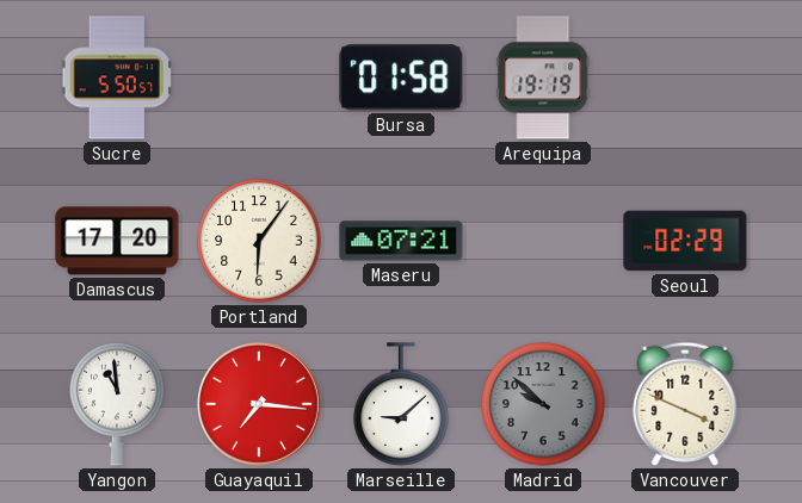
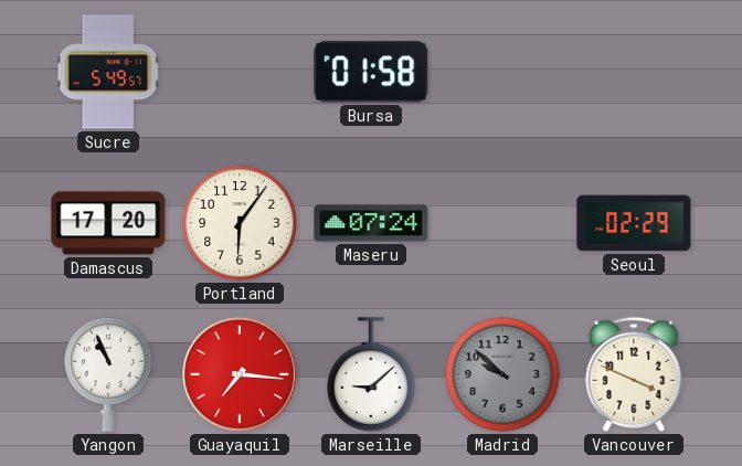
Sucre: 5:50 -> 5:49
Arequipa: 19:19 -> none
Maseru: 07:21 -> 07:24
Yangon: 10:59 -> 10:56
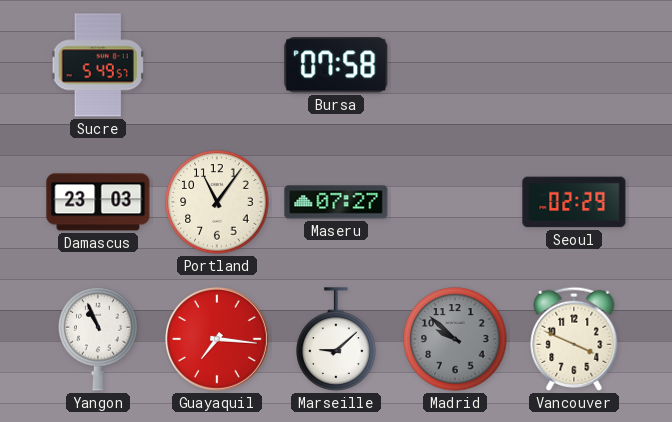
Bursa: 01:58 -> 07:58
Damascus: 17:20 -> 23:03
Portland: 6:06 -> 11:06
Maseru: 07:24 -> 07:27
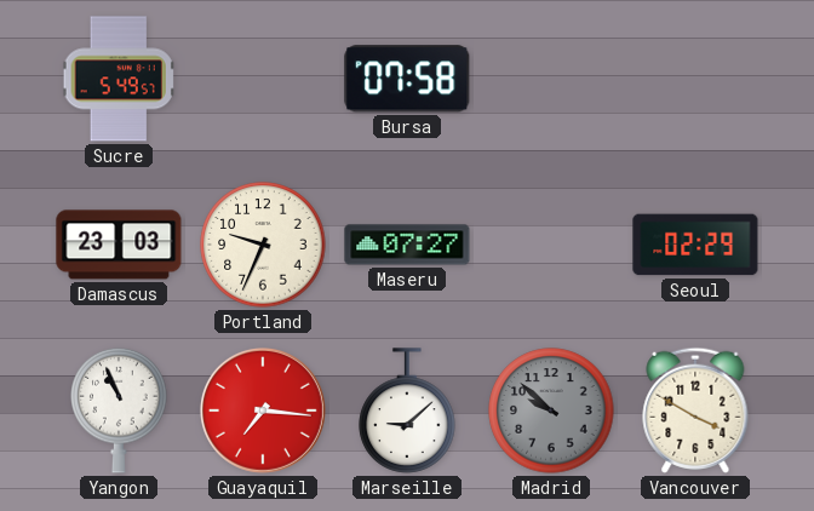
Portland: 11:06 -> 9:34
Vancouver: 3:49 -> 3:50
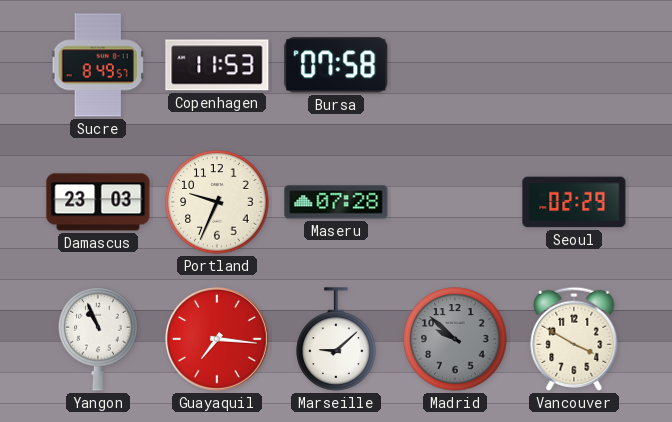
Sucre: 5:49 -> 8:49
Copenhagen: none -> 11:53
Maseru: 07:27 -> 07:28
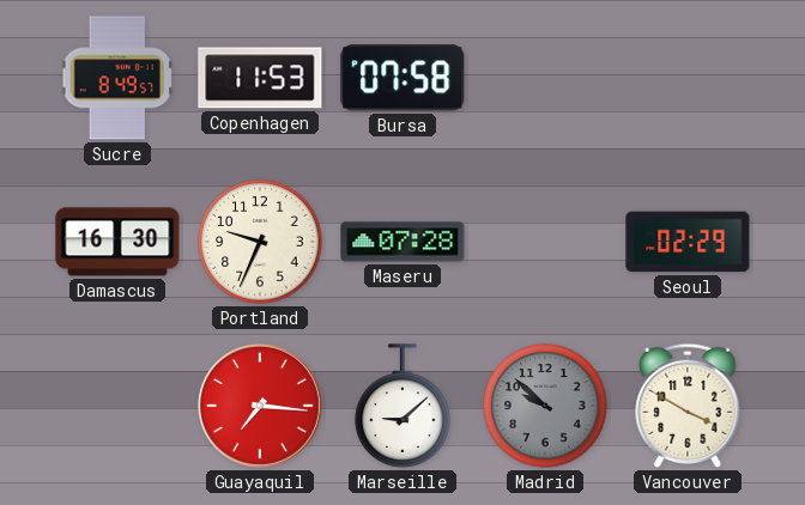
Damascus: 23:03 -> 16:30
Yangon: 10:56 -> none
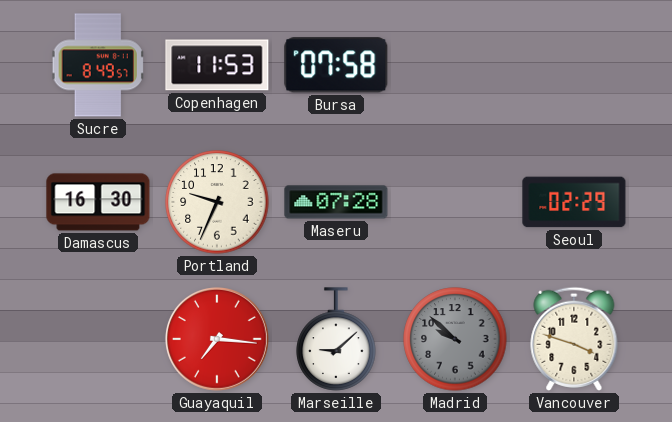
Vancouver: 3:50 -> 3:48
